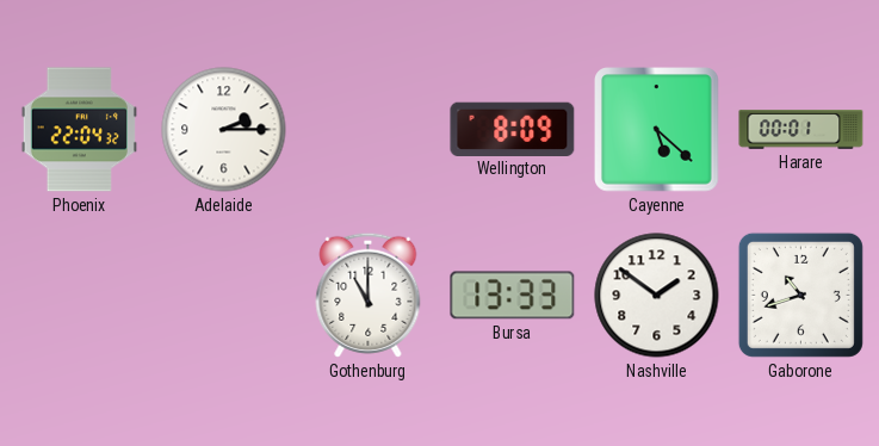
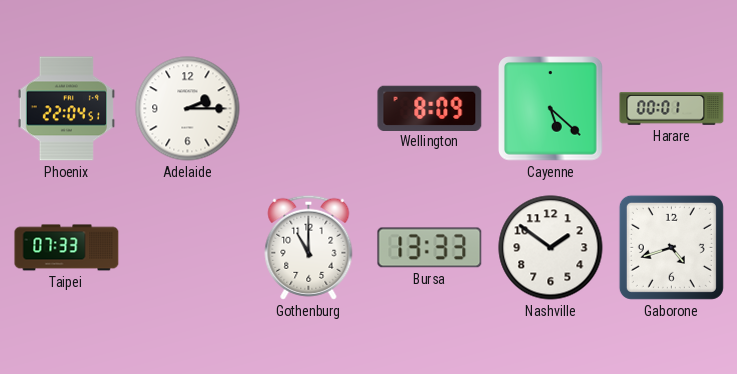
Phoenix: 22:04:32 -> 22:04:51
Taipei: none -> 07:33
Gaborone: 10:42 -> 4:42
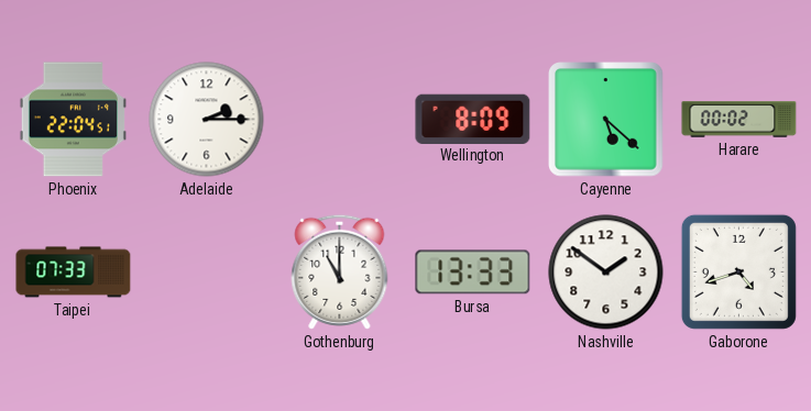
Harare: 00:01 -> 00:02
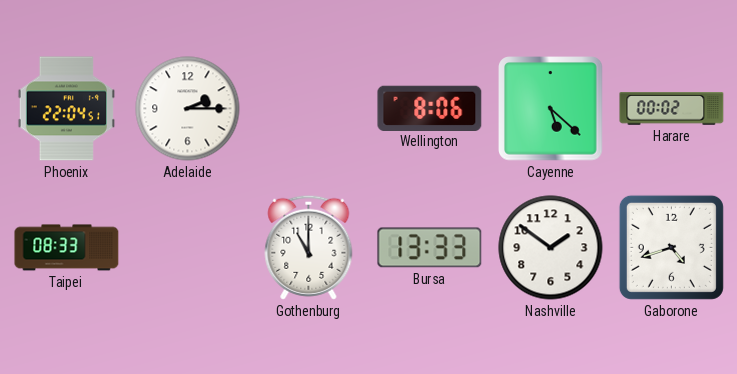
Wellington: 8:09 -> 8:06
Taipei: 07:33 -> 08:33
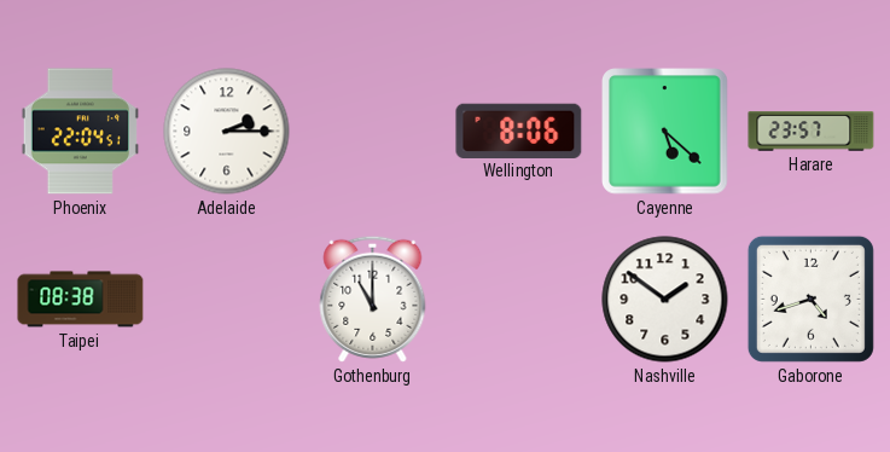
Harare: 00:02 -> 23:57
Taipei: 08:33 -> 08:38
Bursa: 13:33 -> none
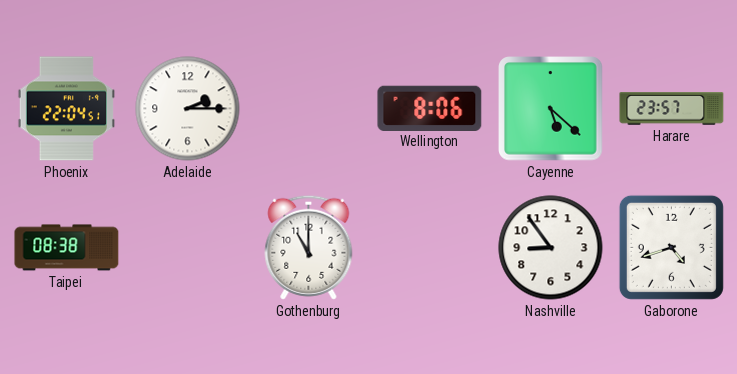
Nashville: 1:51 -> 8:54
